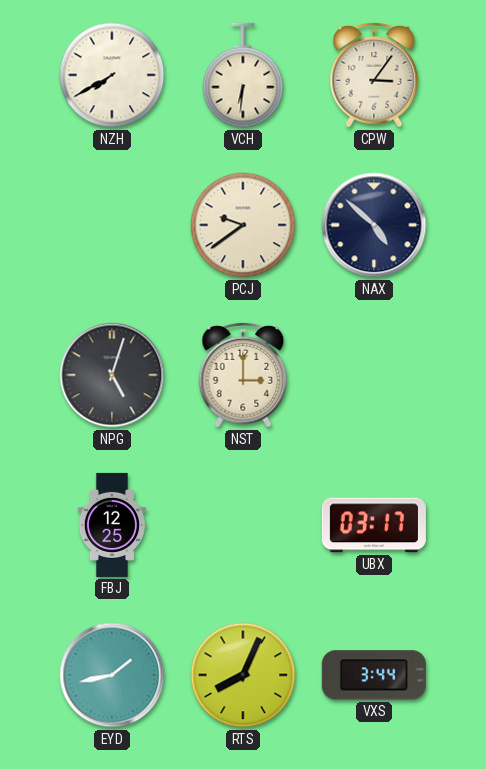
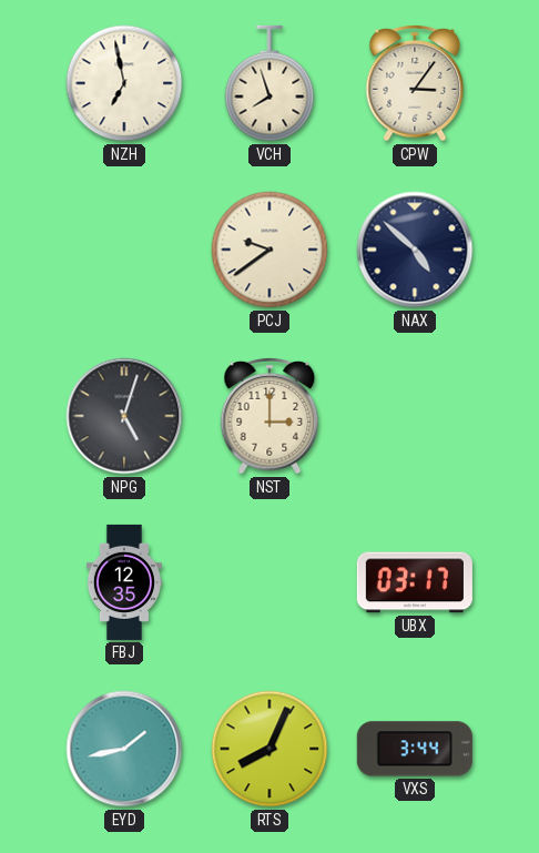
NZH: 7:40 -> 6:58
VCH: 6:31 -> 7:57
FBJ: 12:25 -> 12:35
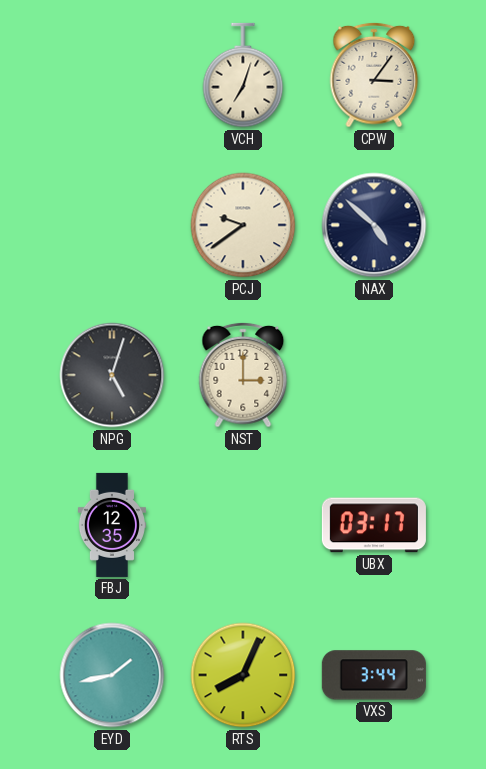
NZH: 6:58 -> none
VCH: 7:57 -> 7:03
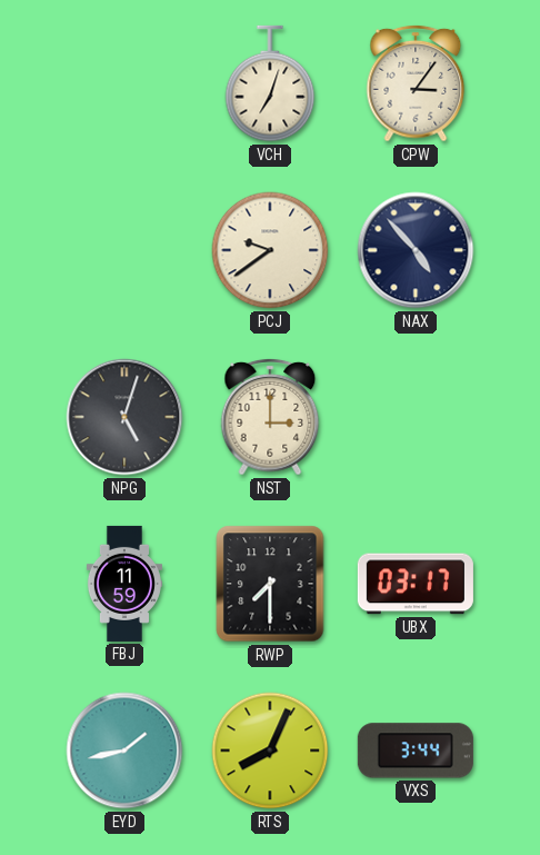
NAX: 4:52 -> 4:53
FBJ: 12:35 -> 11:59
RWP: none -> 7:30
